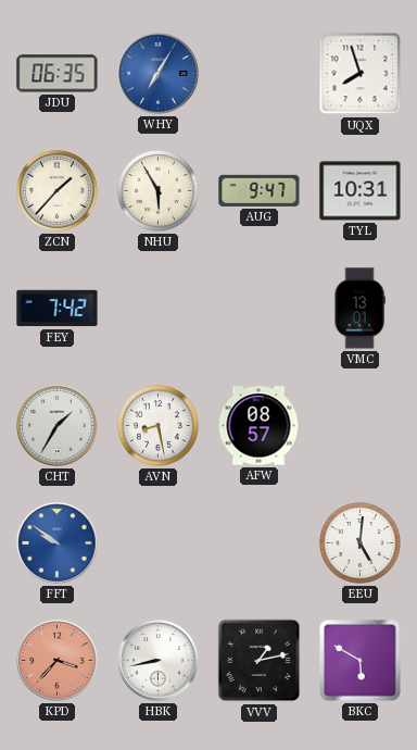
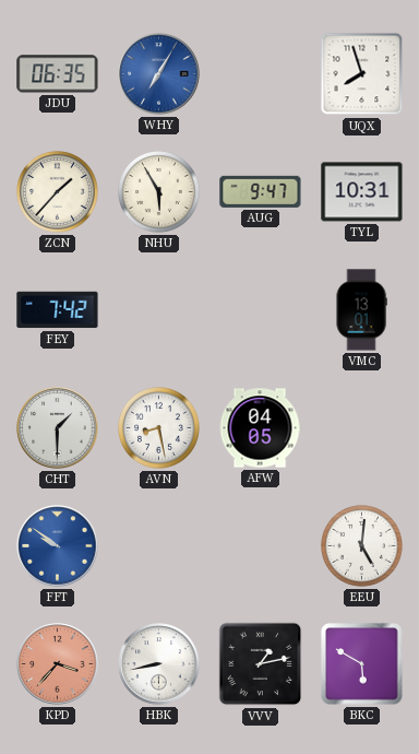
CHT: 1:35 -> 1:30
AFW: 08:57 -> 04:05
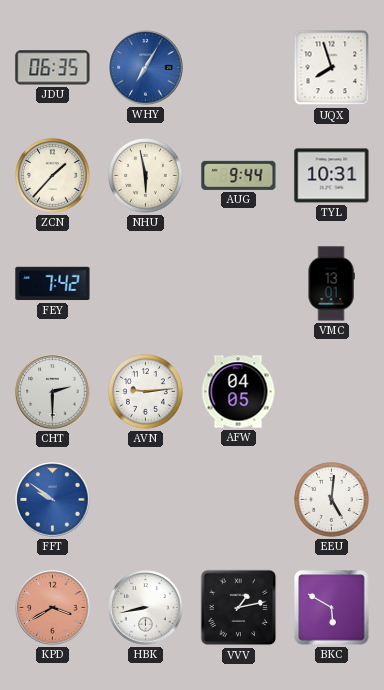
NHU: 5:55 -> 5:58
AUG: 9:47 -> 9:44
CHT: 1:30 -> 2:30
AVN: 8:28 -> 9:14
KPD: 3:37 -> 3:40
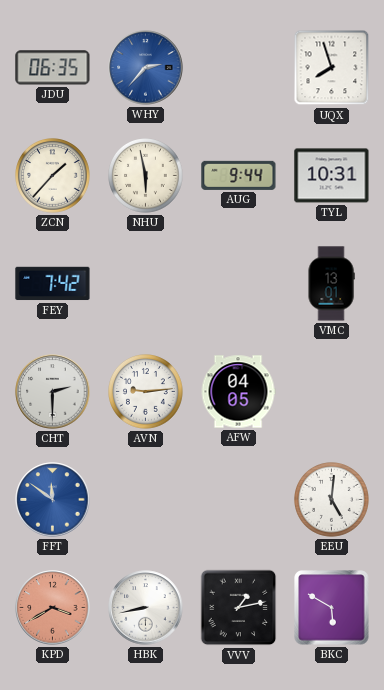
WHY: 7:05 -> 2:37
FFT: 9:51 -> 11:51
